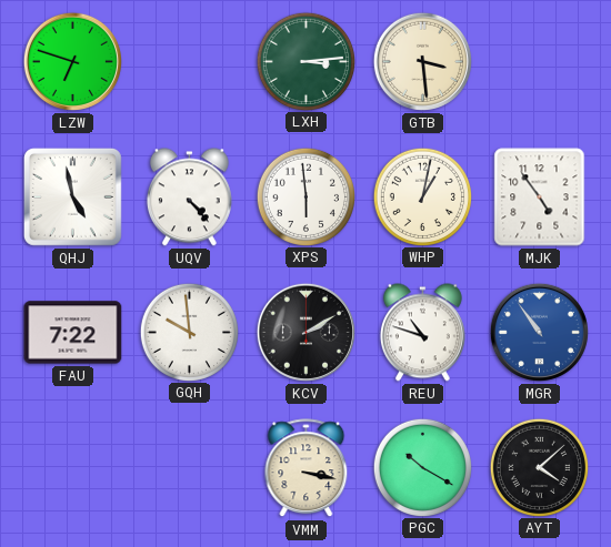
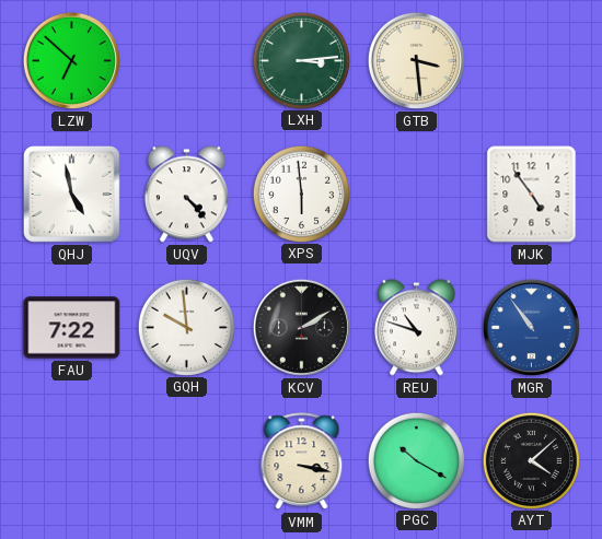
LZW: 6:48 -> 6:52
WHP: 1:02 -> none
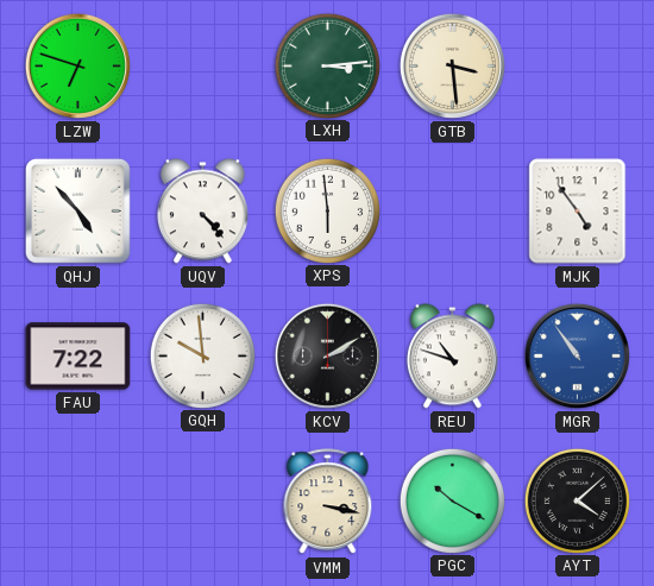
LZW: 6:52 -> 6:48
QHJ: 4:58 -> 4:53
